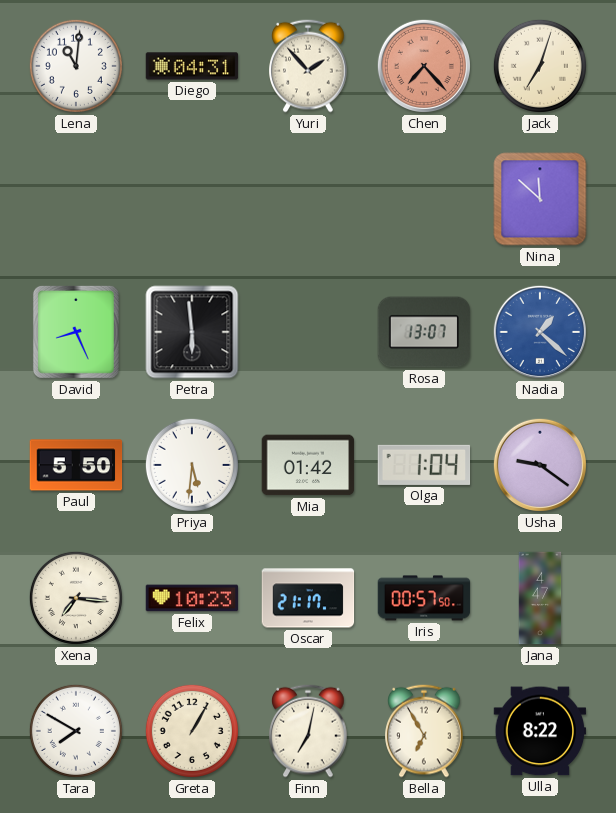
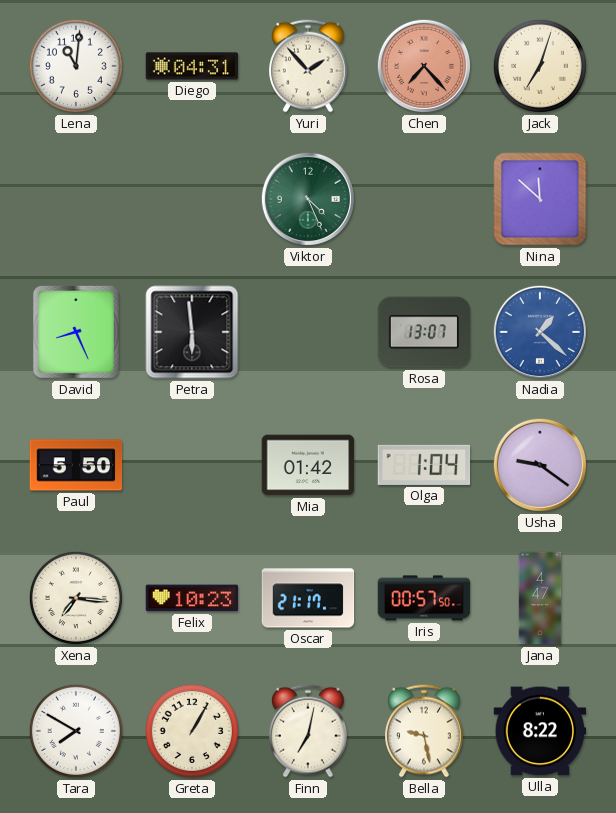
Viktor: none -> 4:26
Priya: 5:31 -> none
Bella: 6:55 -> 9:28
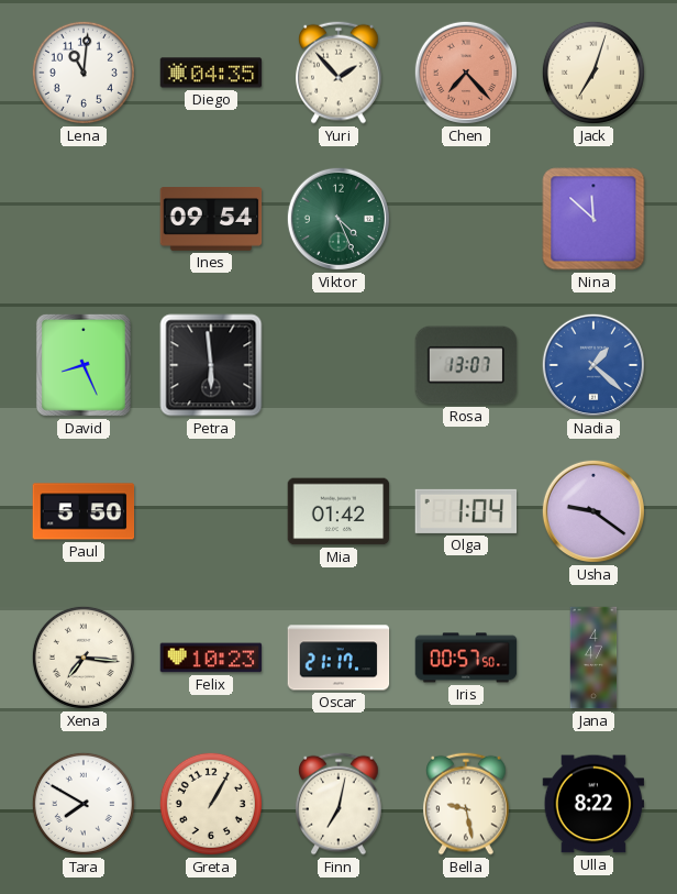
Diego: 04:31 -> 04:35
Ines: none -> 09:54
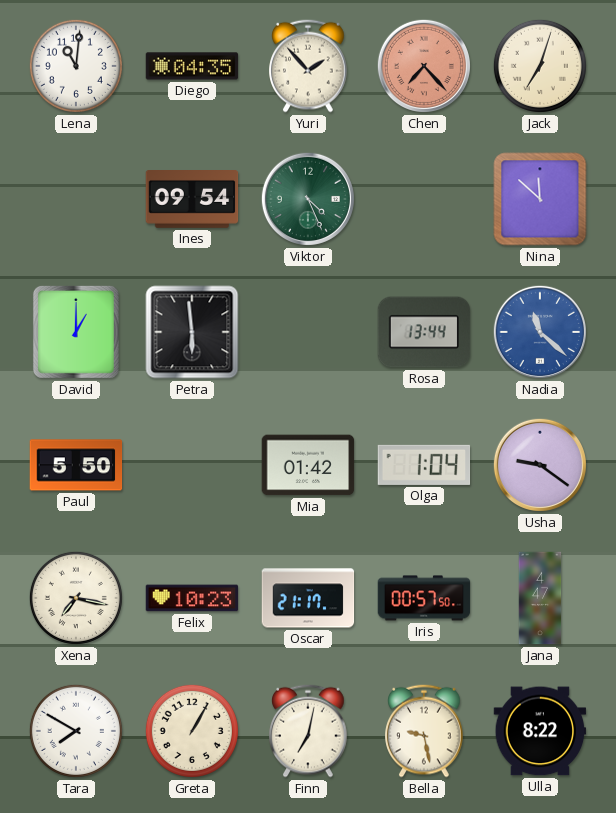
David: 8:26 -> 1:00
Rosa: 13:07 -> 13:44
Nadia: 1:22 -> 11:22
Xena: 7:16 -> 7:17
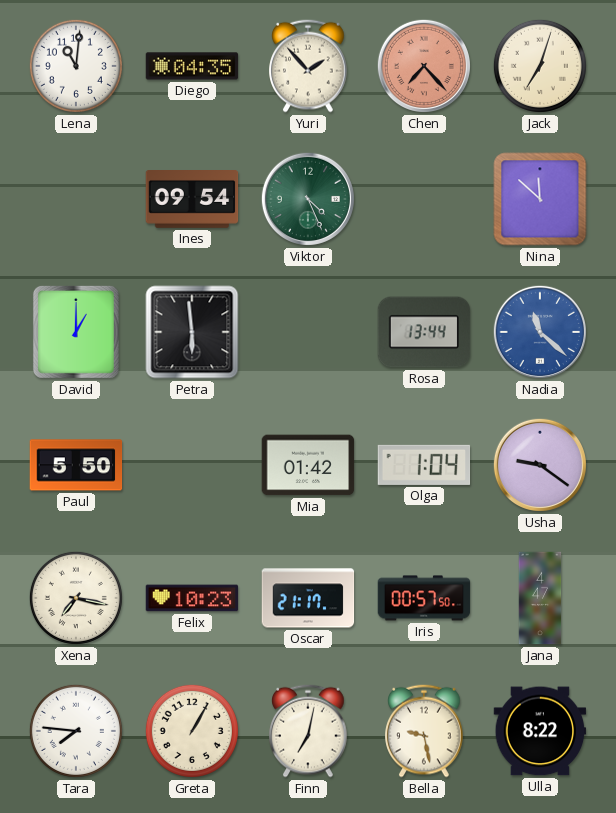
Tara: 7:50 -> 7:46
